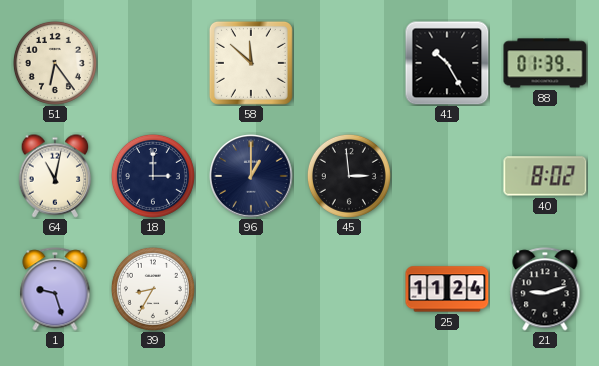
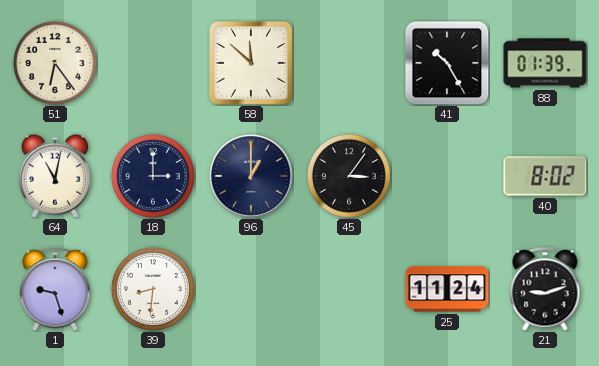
45: 2:59 -> 3:06
39: 8:35 -> 8:31
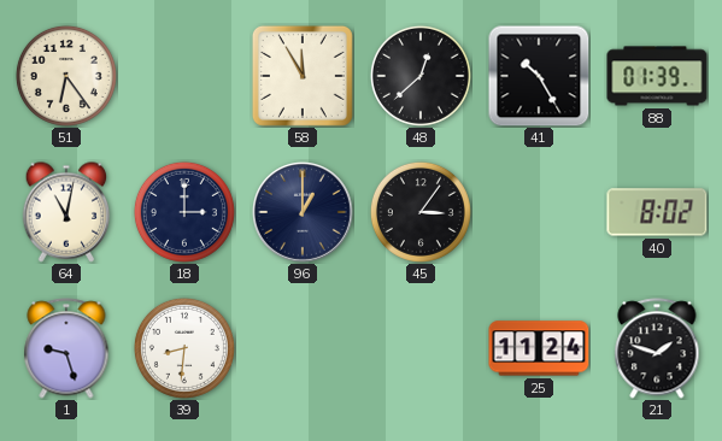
58: 11:52 -> 11:55
48: none -> 12:38
21: 9:12 -> 1:48
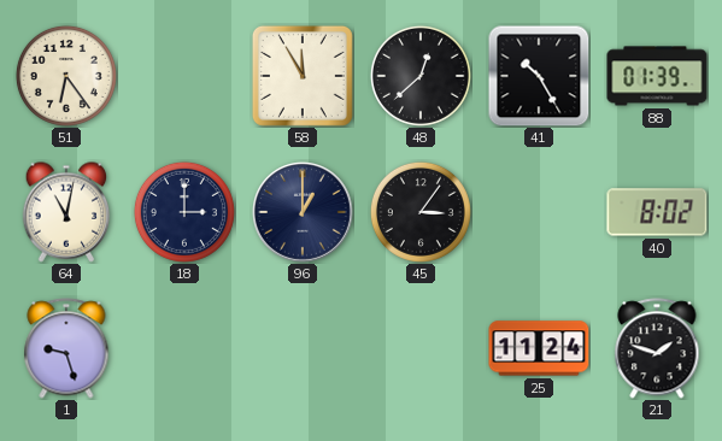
39: 8:31 -> none
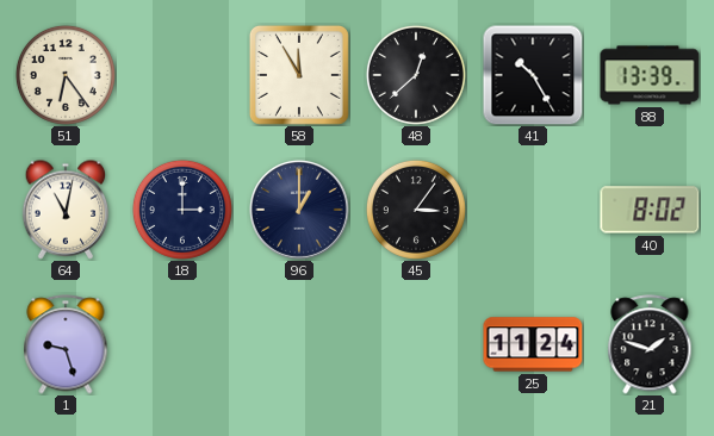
88: 01:39 -> 13:39
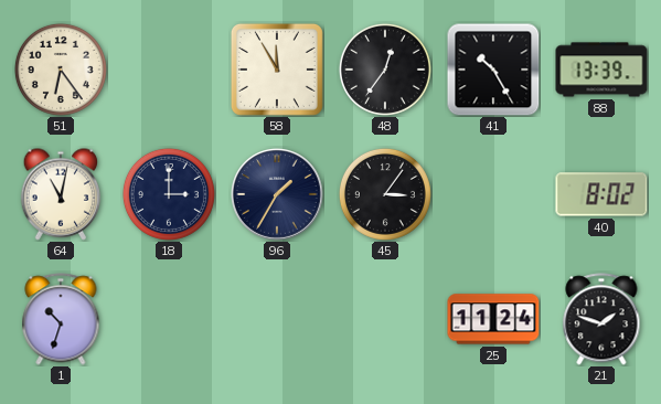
48: 12:38 -> 12:36
96: 1:00 -> 1:35
1: 9:27 -> 10:33
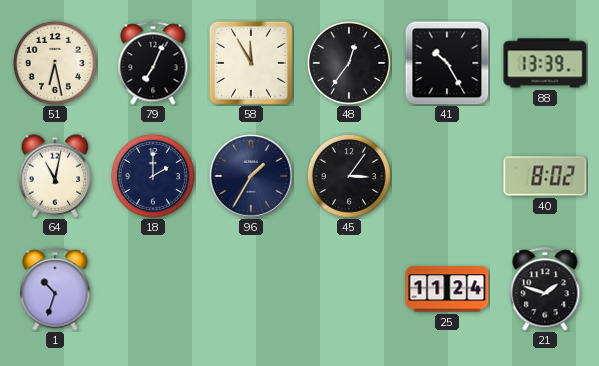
51: 6:24 -> 6:28
79: none -> 7:04
18: 3:00 -> 2:00
